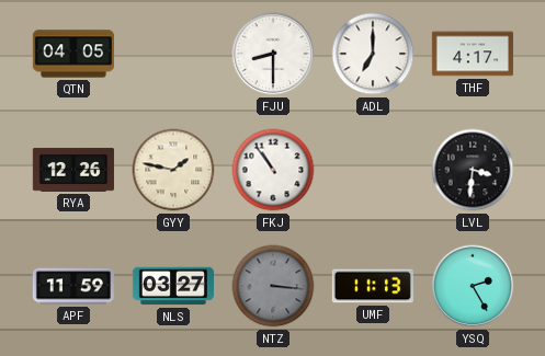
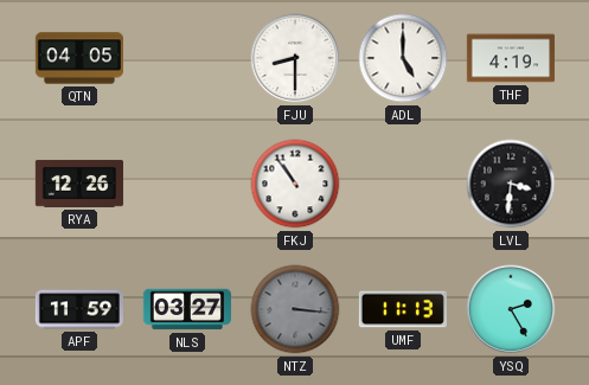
ADL: 7:00 -> 5:00
THF: 4:17 -> 4:19
GYY: 1:47 -> none
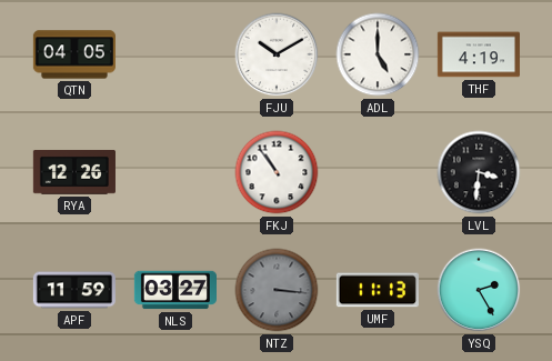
FJU: 8:30 -> 10:10
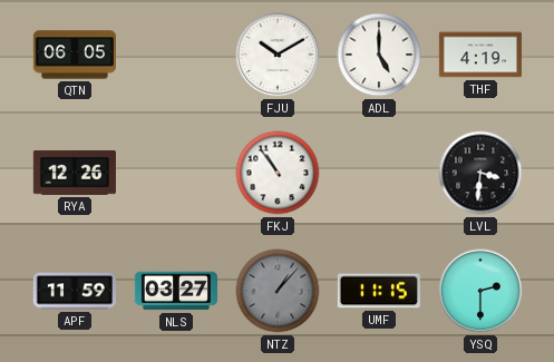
QTN: 04:05 -> 06:05
NTZ: 3:16 -> 1:07
UMF: 11:13 -> 11:15
YSQ: 2:25 -> 2:30
